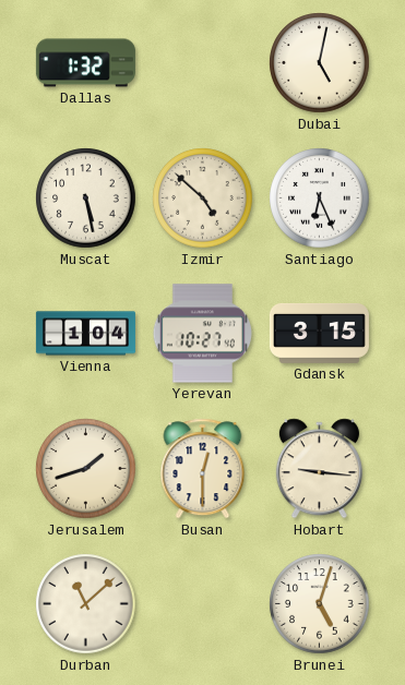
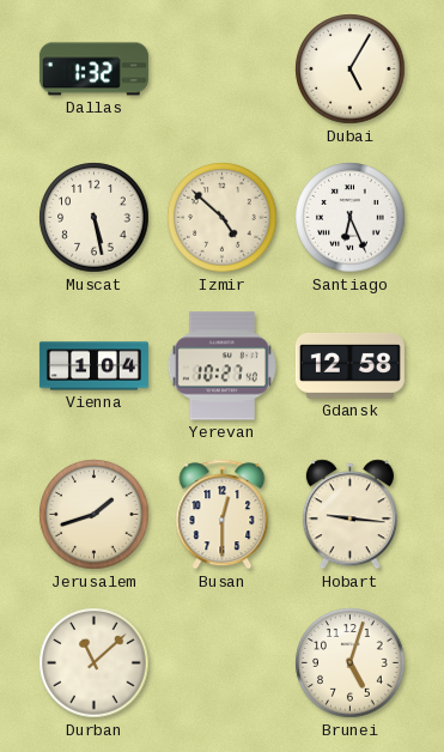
Dubai: 5:02 -> 5:05
Gdansk: 3:15 -> 12:58
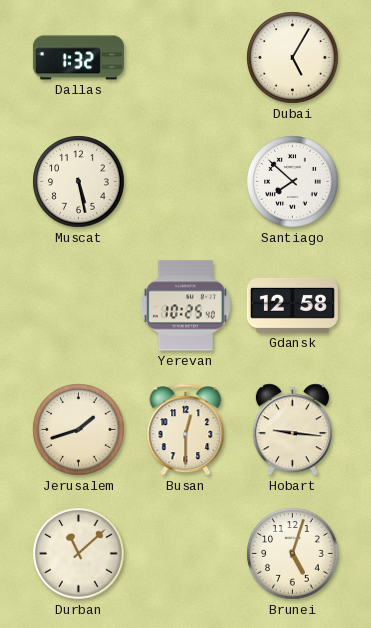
Izmir: 4:52 -> none
Santiago: 6:26 -> 7:52
Vienna: 1:04 -> none
Yerevan: 10:27 -> 10:25
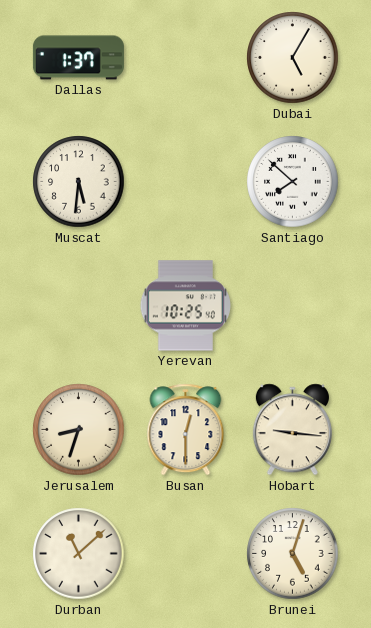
Dallas: 1:32 -> 1:37
Muscat: 5:28 -> 5:31
Gdansk: 12:58 -> none
Jerusalem: 1:42 -> 8:33
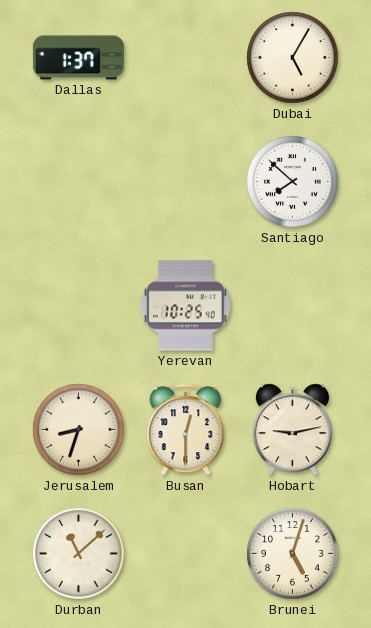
Muscat: 5:31 -> none
Hobart: 9:16 -> 9:13
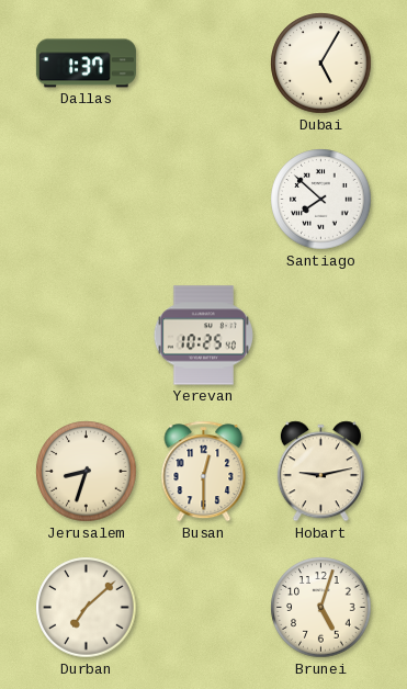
Durban: 11:08 -> 7:08
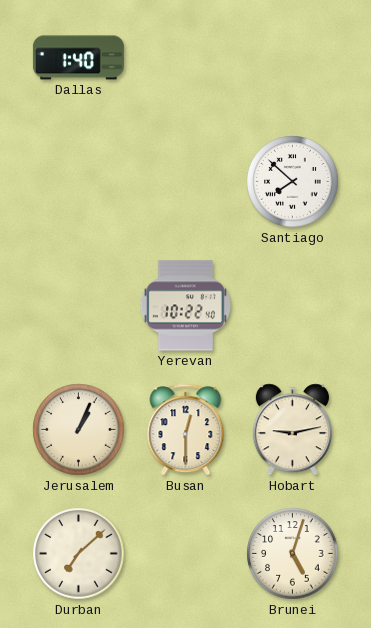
Dallas: 1:37 -> 1:40
Dubai: 5:05 -> none
Yerevan: 10:25 -> 10:22
Jerusalem: 8:33 -> 1:04
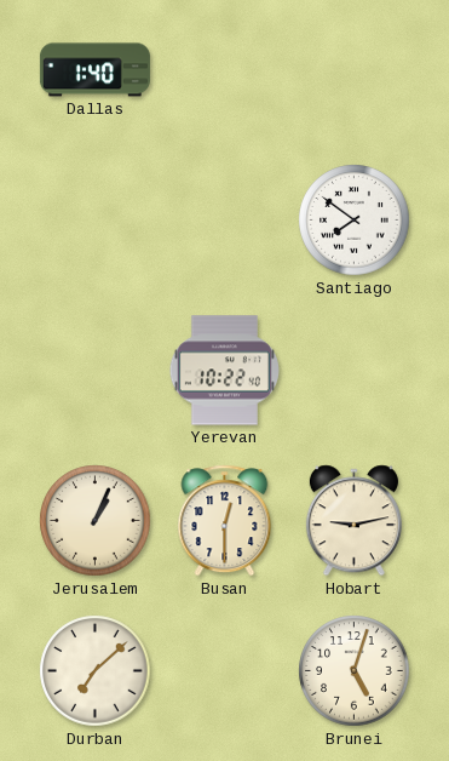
Santiago: 7:52 -> 7:51
